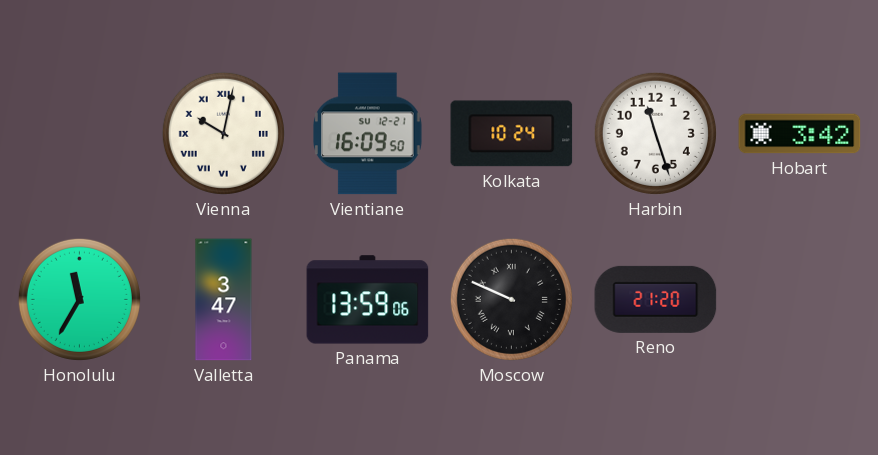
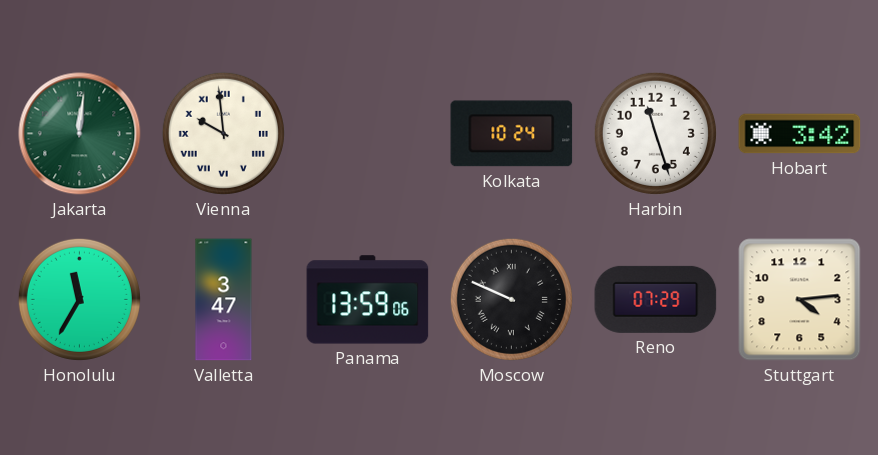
Jakarta: none -> 12:01
Vienna: 10:02 -> 9:59
Vientiane: 16:09 -> none
Reno: 21:20 -> 07:29
Stuttgart: none -> 4:14
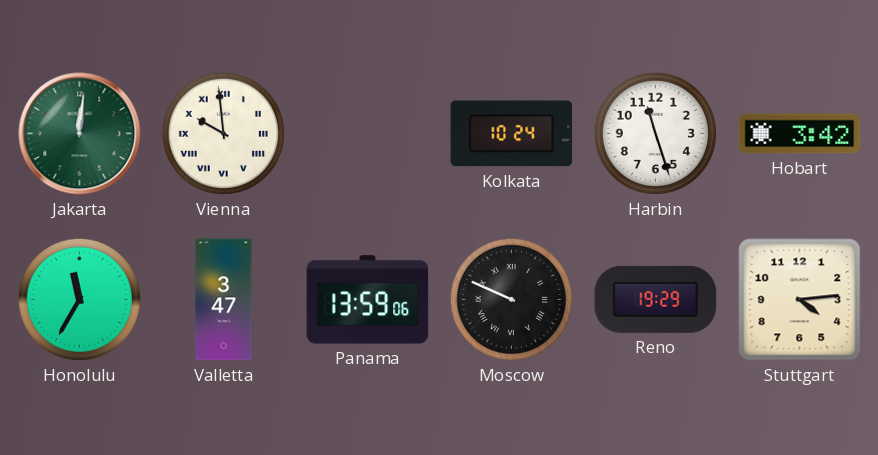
Reno: 07:29 -> 19:29
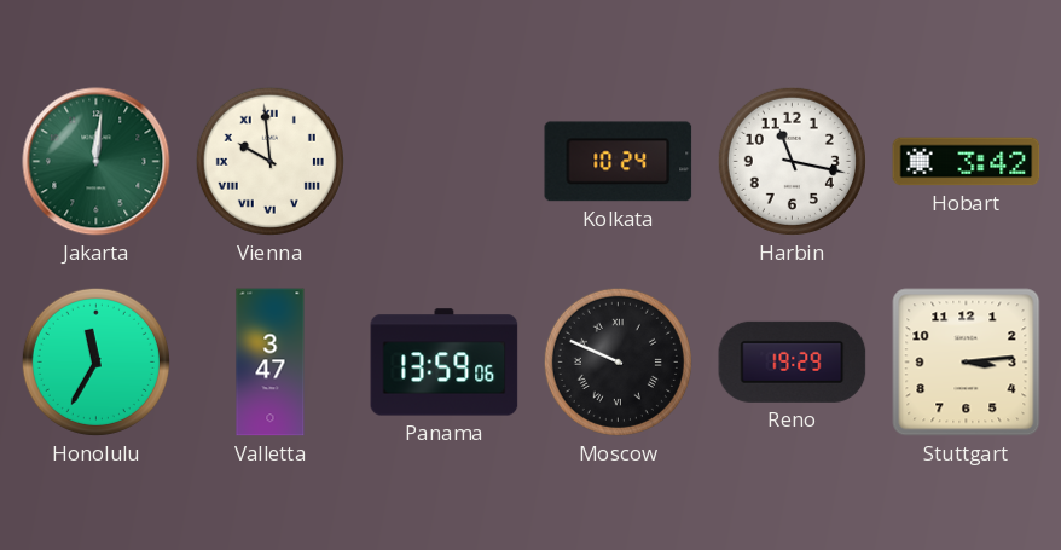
Harbin: 11:27 -> 11:17
Stuttgart: 4:14 -> 3:14
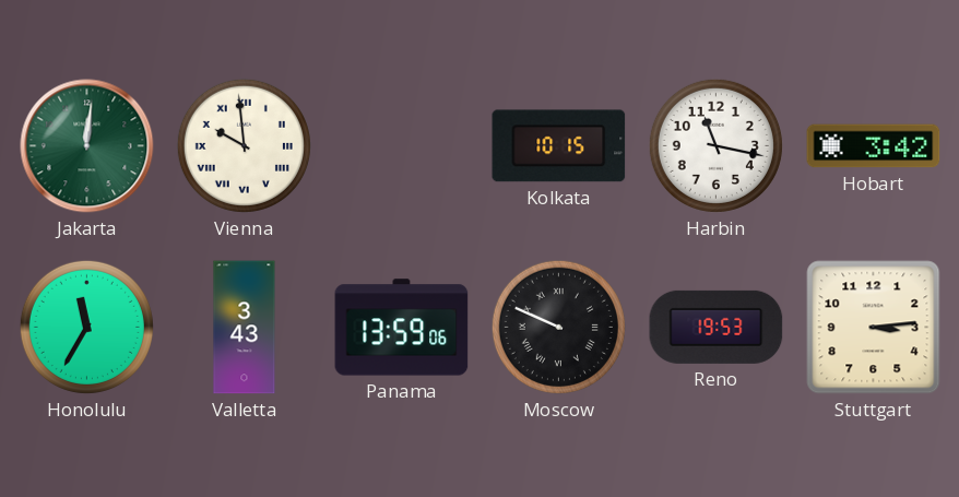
Kolkata: 10:24 -> 10:15
Valletta: 3:47 -> 3:43
Reno: 19:29 -> 19:53
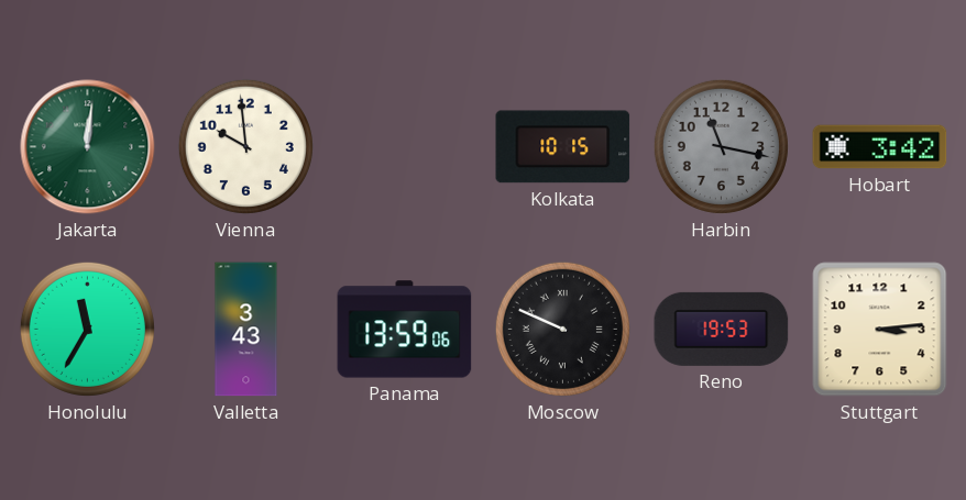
Vienna numerals: Roman -> Arabic
Harbin dial: white -> grey
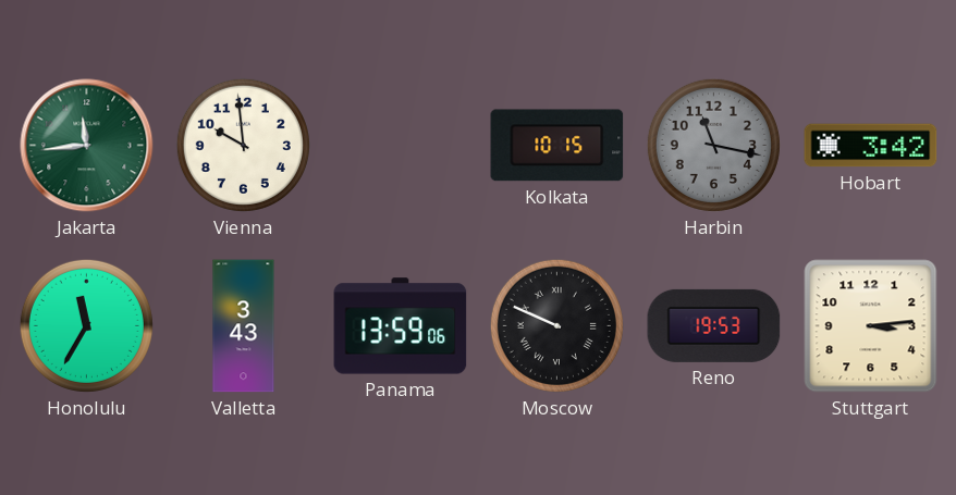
Jakarta: 12:01 -> 11:44
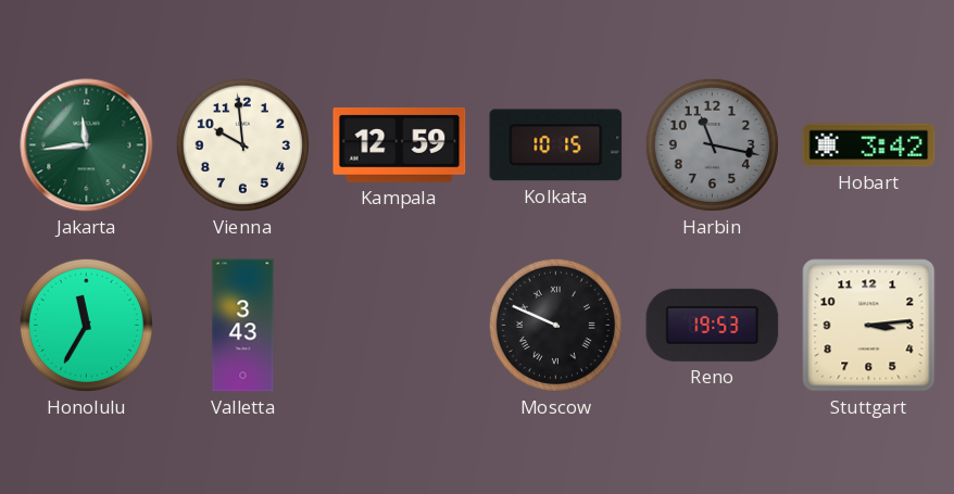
Kampala: none -> 12:59
Panama: 13:59 -> none
